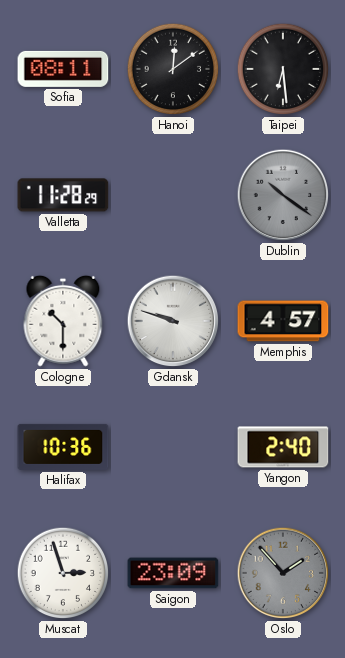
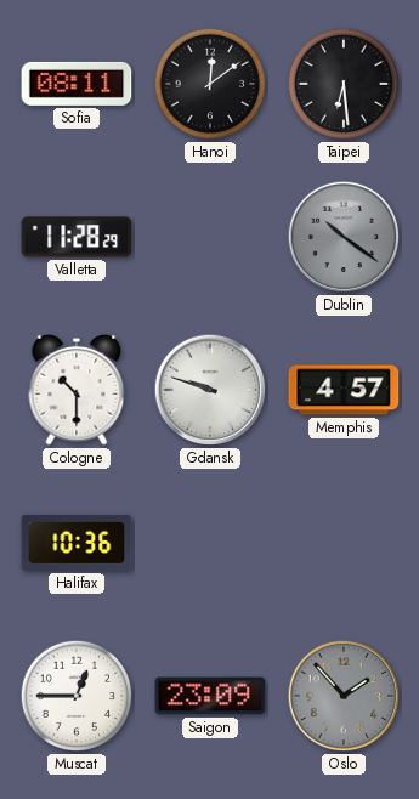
Yangon: 2:40 -> none
Muscat: 2:57 -> 12:45
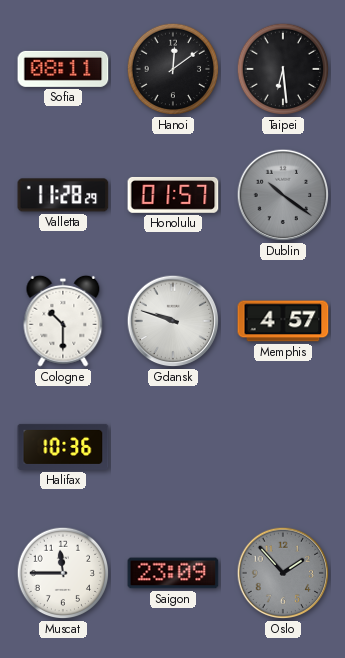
Honolulu: none -> 01:57
Muscat: 12:45 -> 11:45
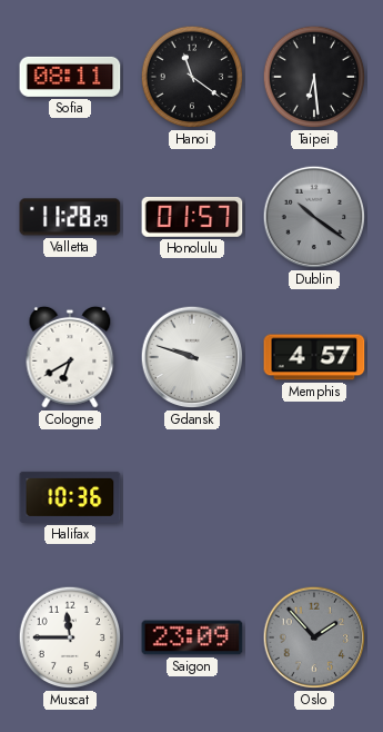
Hanoi: 12:09 -> 11:21
Cologne: 10:30 -> 6:40
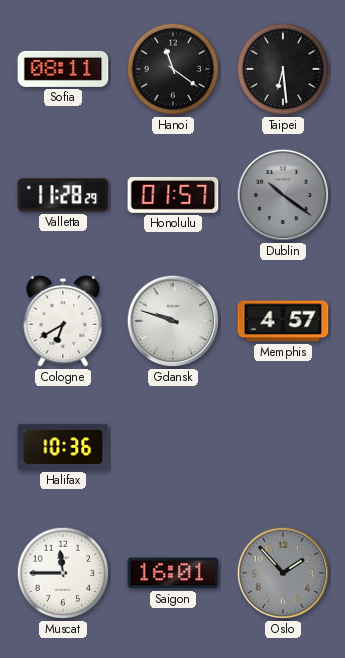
Saigon: 23:09 -> 16:01
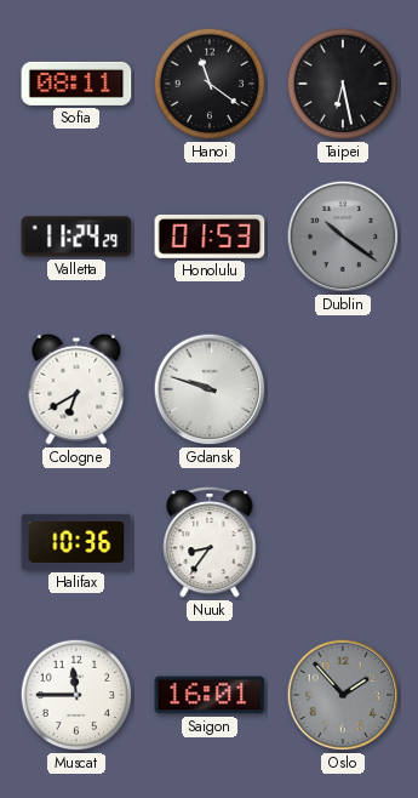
Taipei: 6:29 -> 6:28
Valletta: 11:28 -> 11:24
Honolulu: 01:57 -> 01:53
Memphis: 4:57 -> none
Nuuk: none -> 8:36
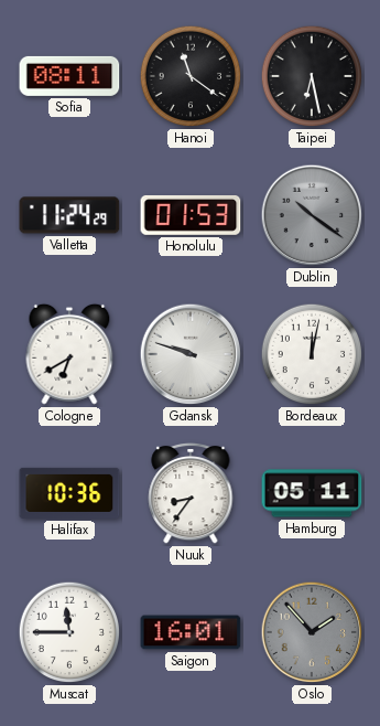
Bordeaux: none -> 12:02
Hamburg: none -> 05:11
